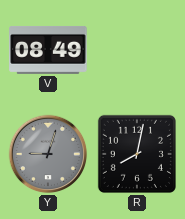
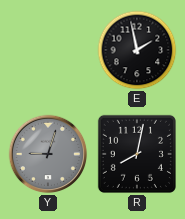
V: 08:49 -> none
E: none -> 1:58
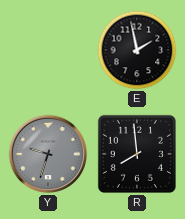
Y: 9:03 -> 9:33
R: 8:02 -> 7:59
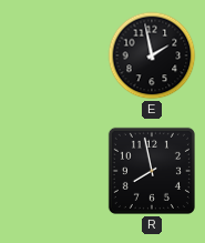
Y: 9:33 -> none
R: 7:59 -> 7:58
